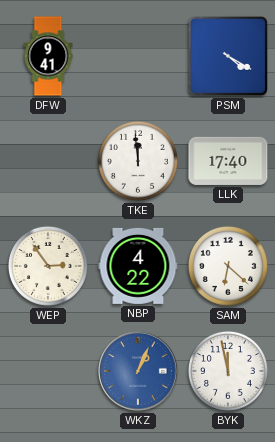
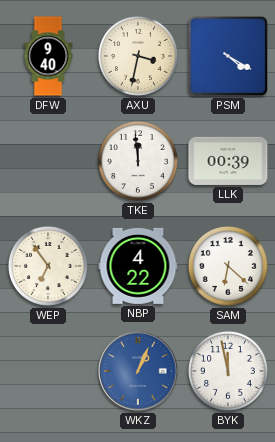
DFW: 9:41 -> 9:40
AXU: none -> 3:32
LLK: 17:40 -> 00:39
WEP: 2:54 -> 6:54
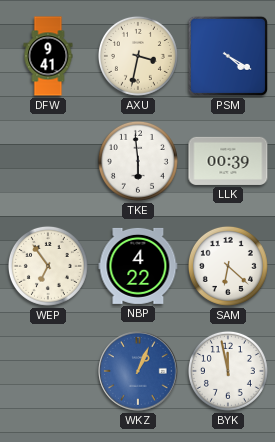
DFW: 9:40 -> 9:41
TKE: 11:59 -> 5:59
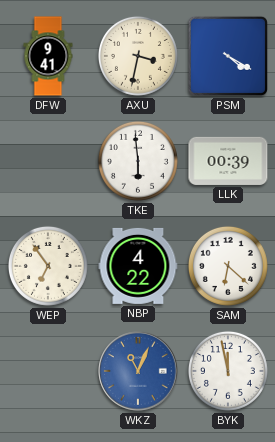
WKZ: 1:04 -> 11:04
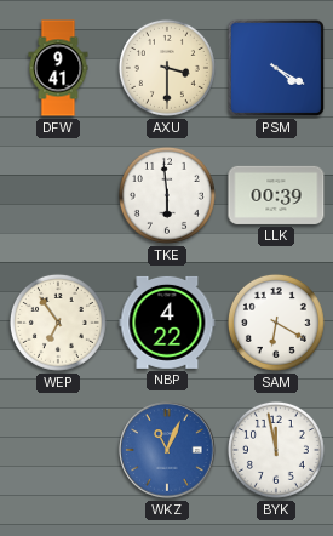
AXU: 3:32 -> 3:30
SAM: 6:22 -> 6:20
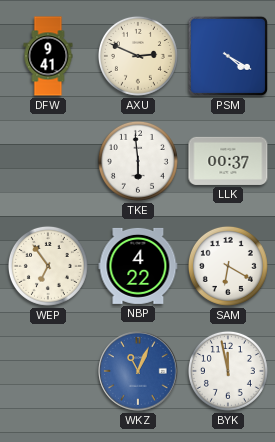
AXU: 3:30 -> 2:49
LLK: 00:39 -> 00:37
